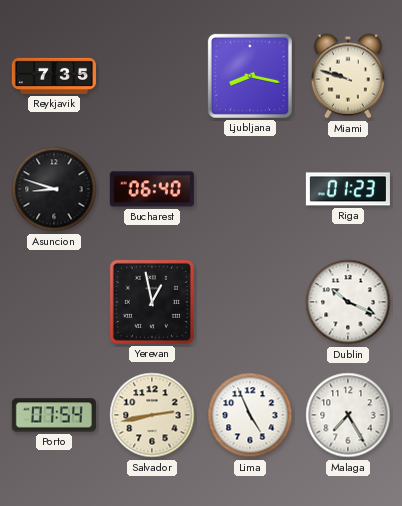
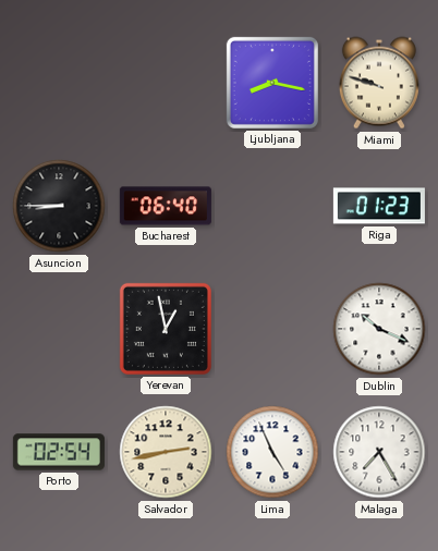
Reykjavik: 7:35 -> none
Asuncion: 8:48 -> 8:45
Porto: 07:54 -> 02:54
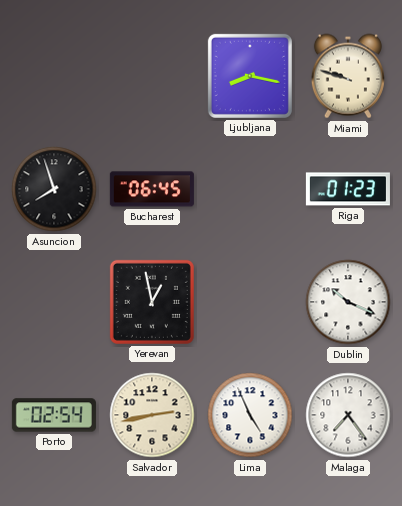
Asuncion: 8:45 -> 7:57
Bucharest: 06:40 -> 06:45
Malaga: 7:25 -> 7:24
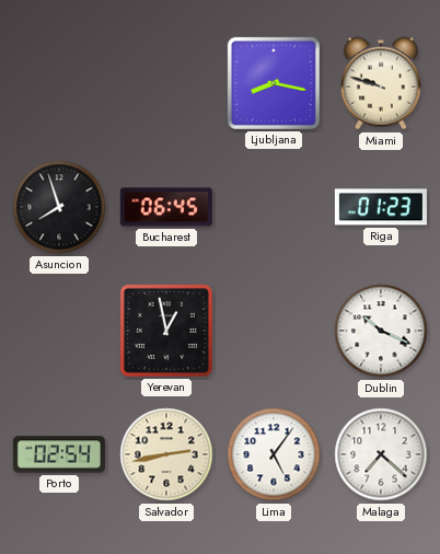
Lima: 4:56 -> 5:06
Malaga: 7:24 -> 7:22
